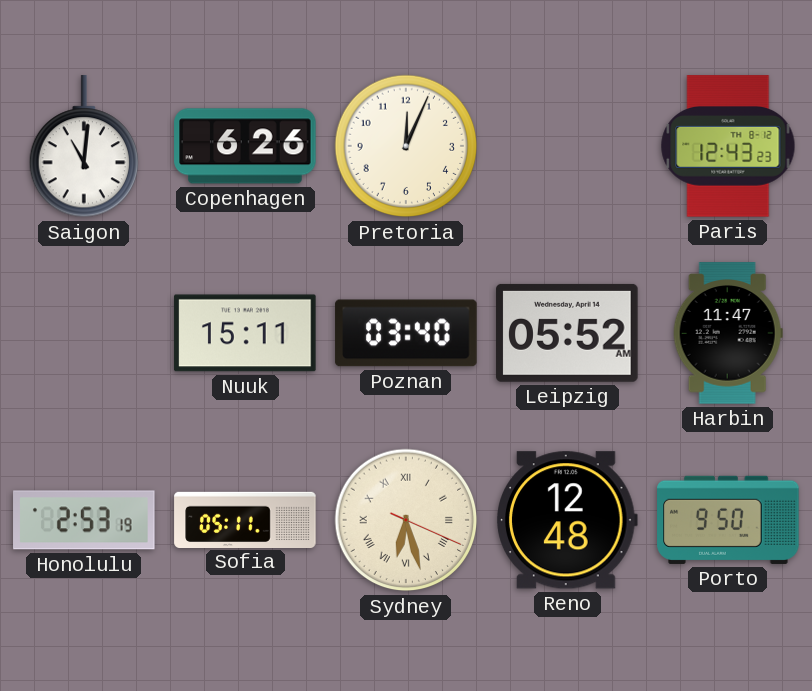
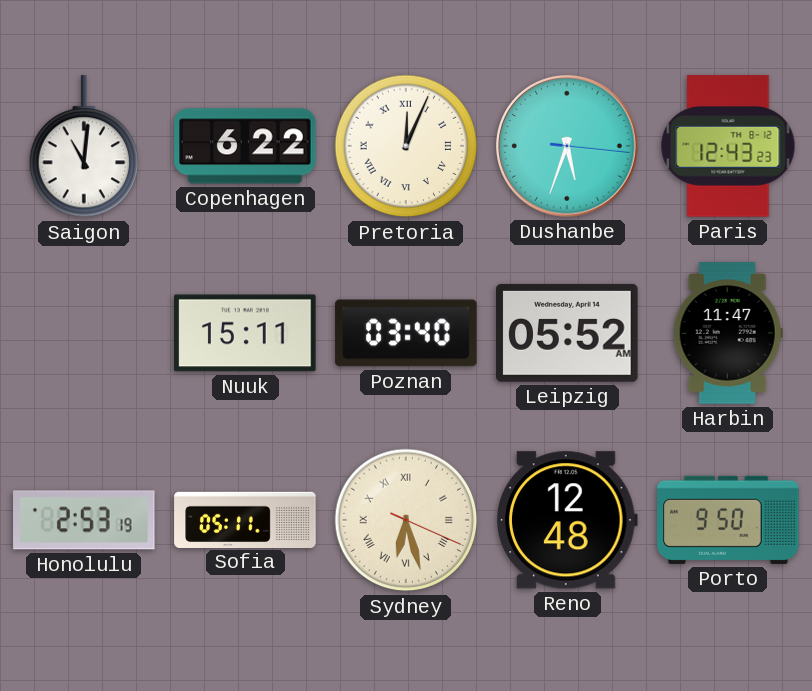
Copenhagen: 6:26 -> 6:22
Pretoria numerals: Arabic -> Roman
Dushanbe: none -> 5:33
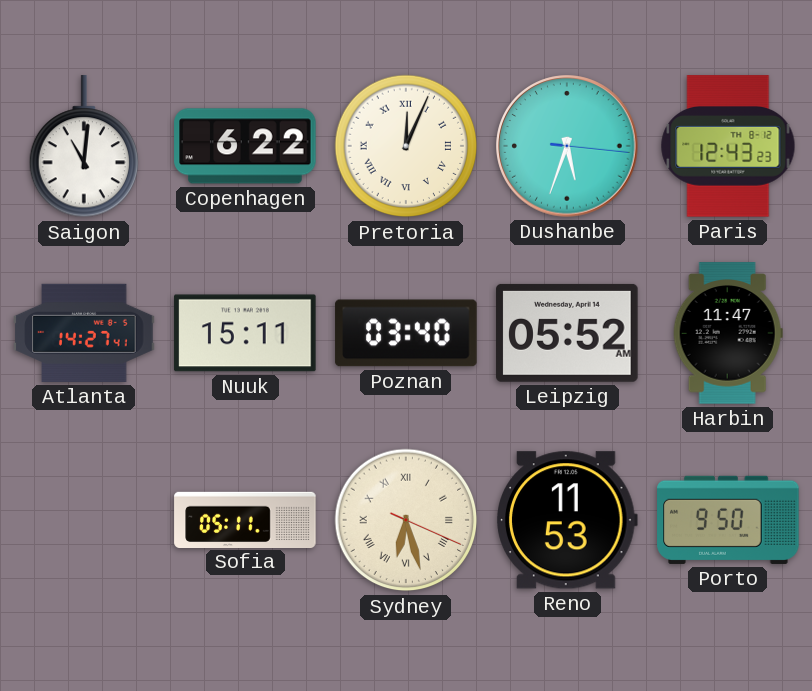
Atlanta: none -> 14:27
Honolulu: 2:53 -> none
Reno: 12:48 -> 11:53
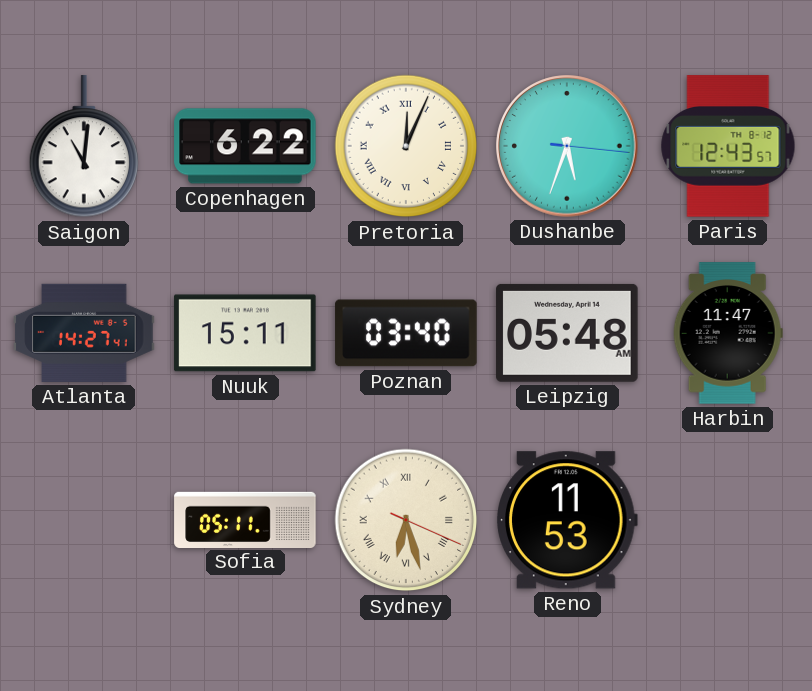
Paris: 12:43:23 -> 12:43:57
Leipzig: 05:52 -> 05:48
Porto: 9:50 -> none
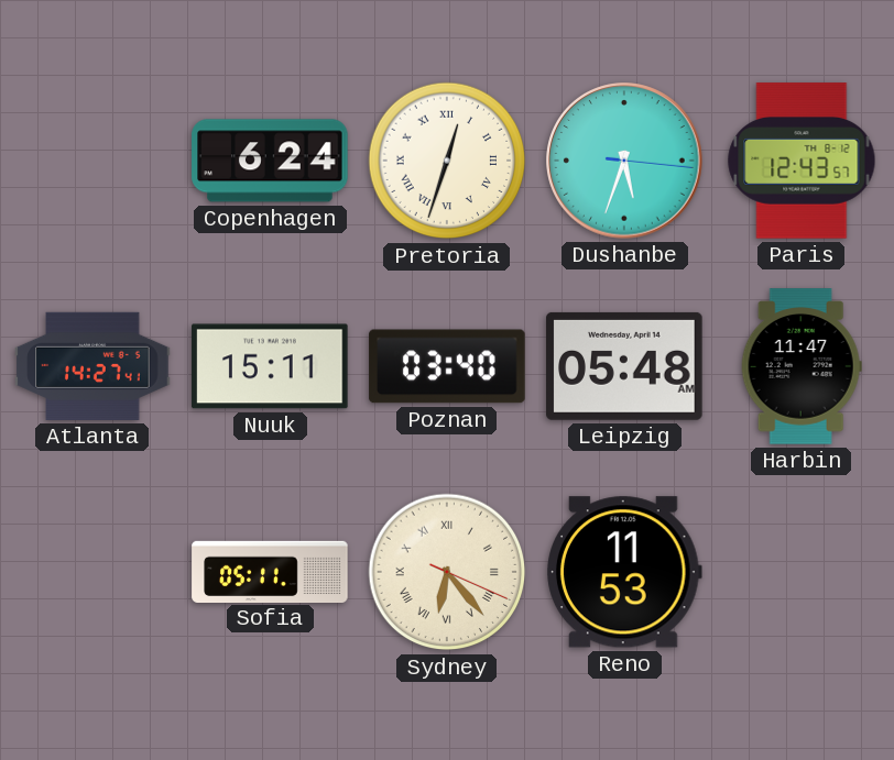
Saigon: 11:01 -> none
Copenhagen: 6:22 -> 6:24
Pretoria: 12:04 -> 12:33
Sydney: 6:27 -> 6:23
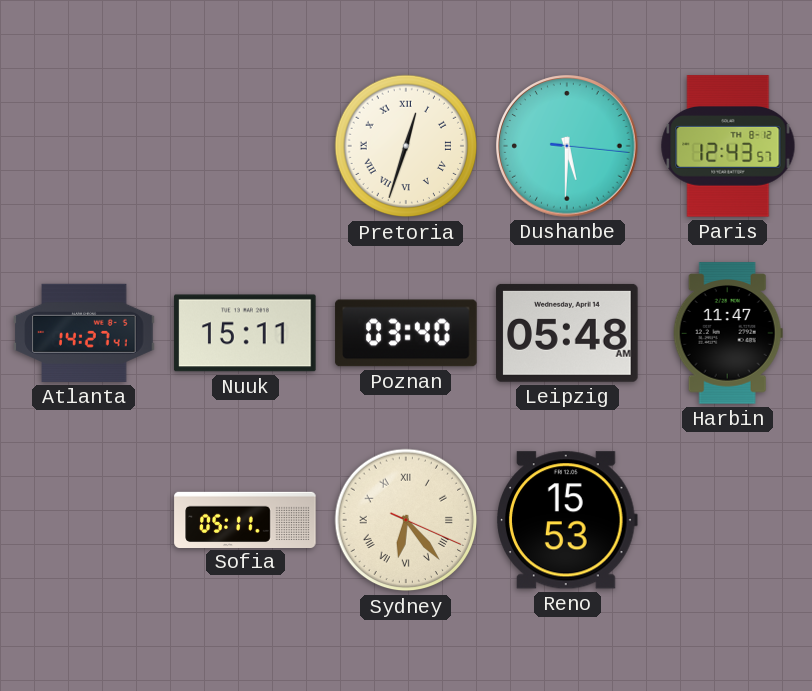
Copenhagen: 6:24 -> none
Dushanbe: 5:33 -> 5:30
Reno: 11:53 -> 15:53
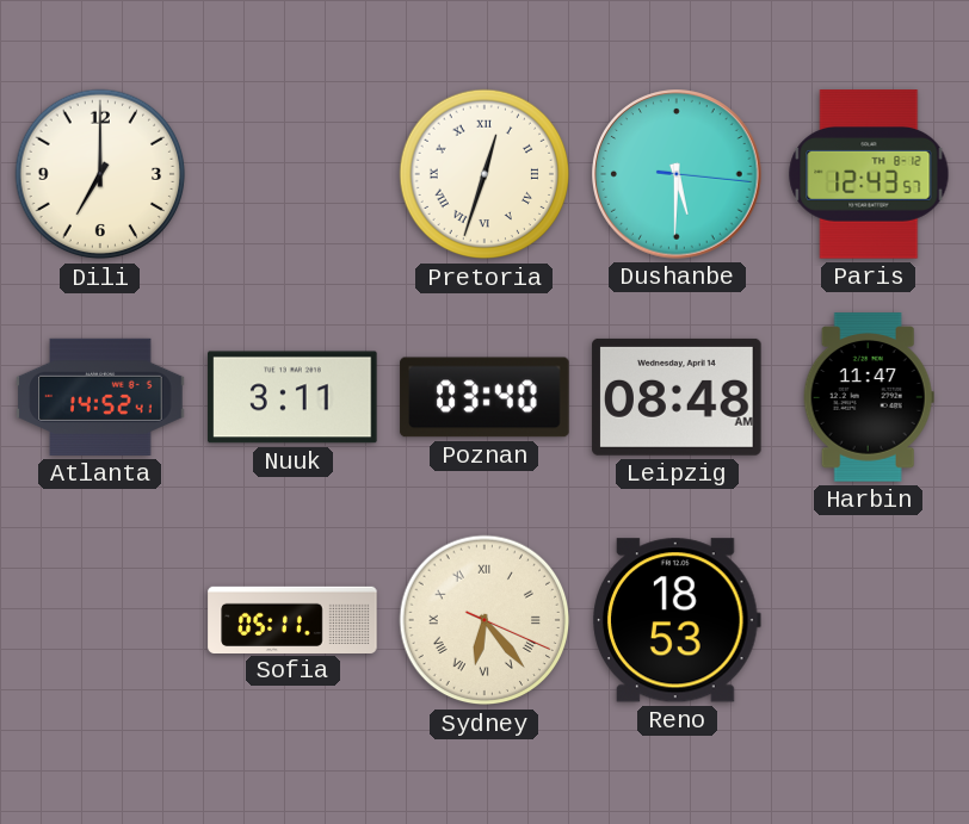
Dili: none -> 7:00
Atlanta: 14:27 -> 14:52
Nuuk: 15:11 -> 3:11
Leipzig: 05:48 -> 08:48
Reno: 15:53 -> 18:53
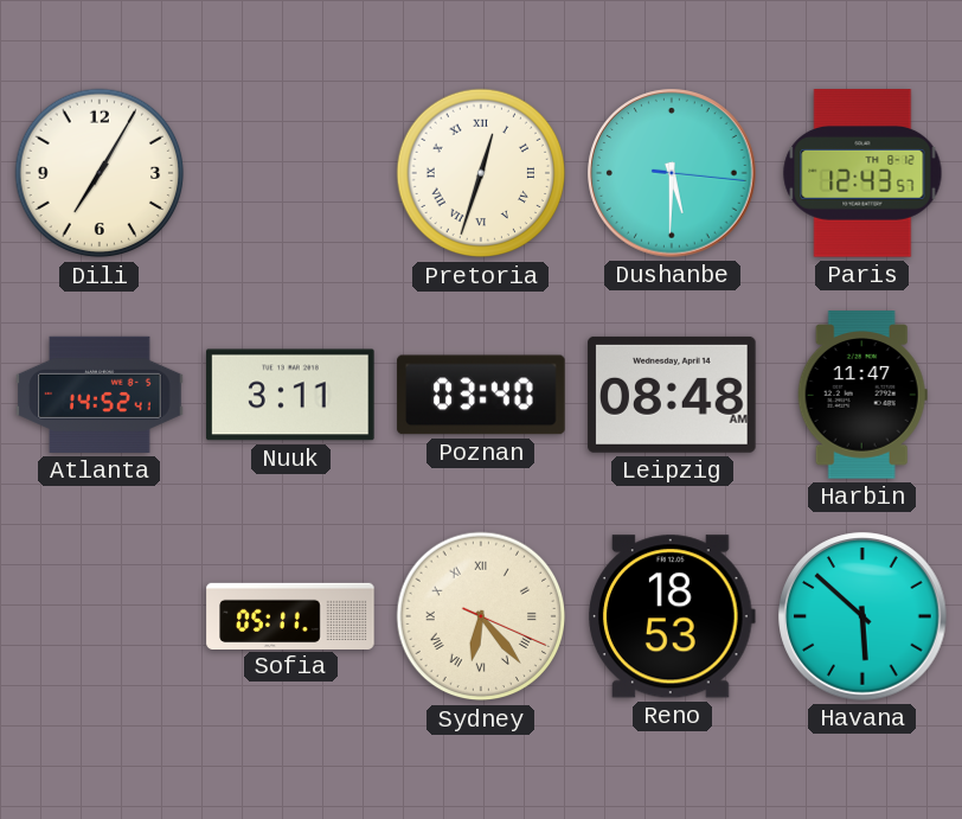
Dili: 7:00 -> 7:05
Havana: none -> 5:52
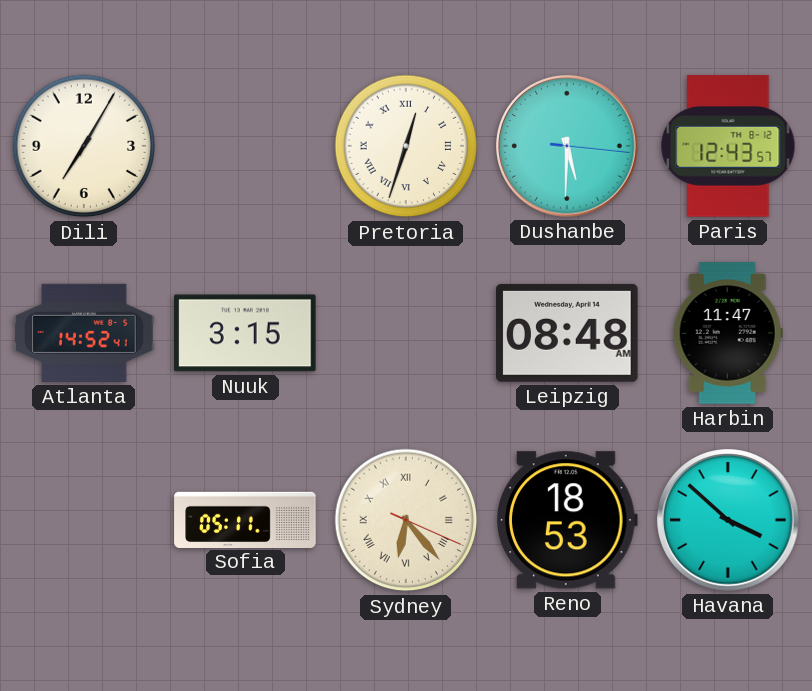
Nuuk: 3:11 -> 3:15
Poznan: 03:40 -> none
Havana: 5:52 -> 3:52
